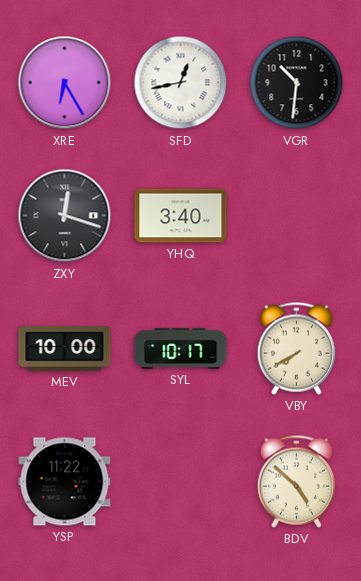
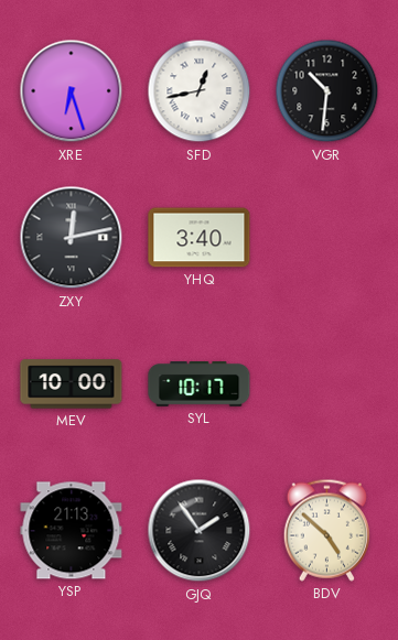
XRE: 6:25 -> 6:27
ZXY: 12:18 -> 12:13
VBY: 7:40 -> none
YSP: 11:22 -> 21:13
GJQ: none -> 1:54
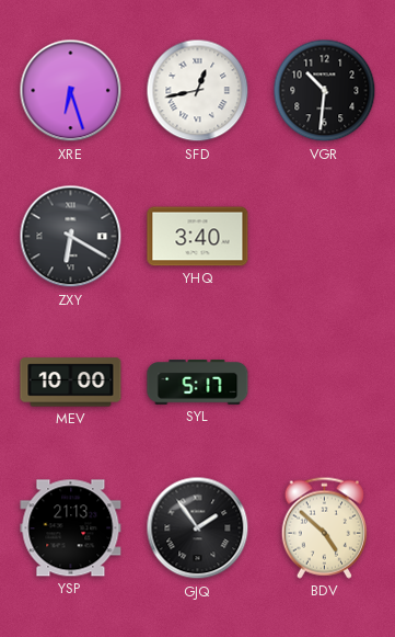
ZXY: 12:13 -> 6:20
SYL: 10:17 -> 5:17
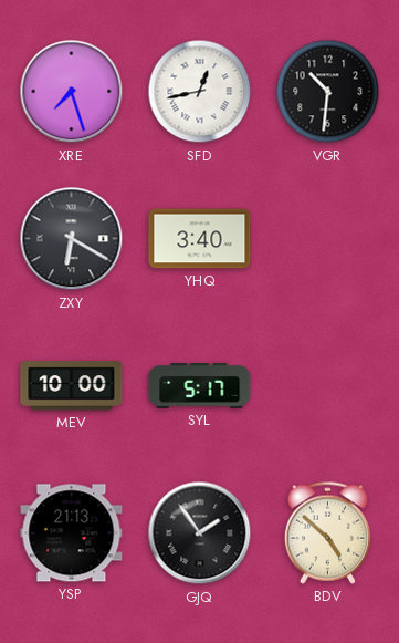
XRE: 6:27 -> 7:27
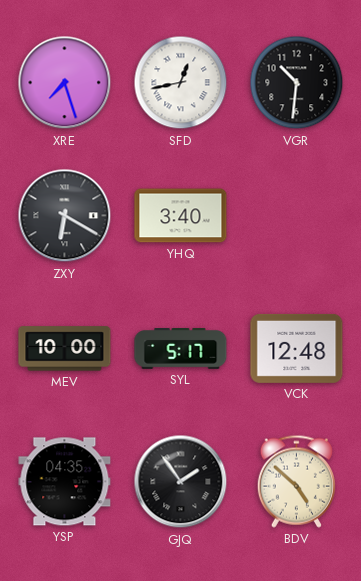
VCK: none -> 12:48
YSP: 21:13 -> 04:35
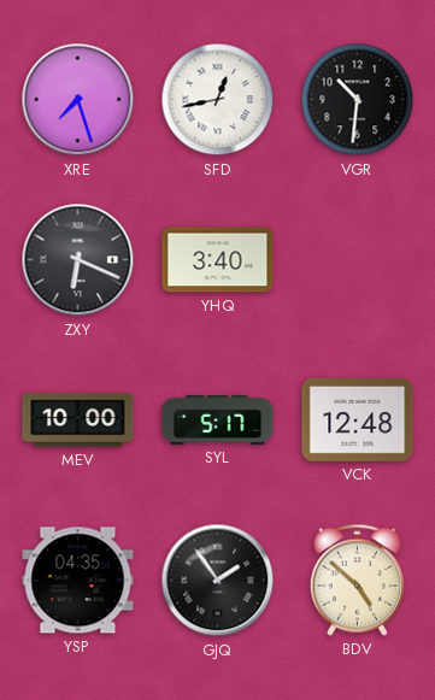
ZXY: 6:20 -> 6:19
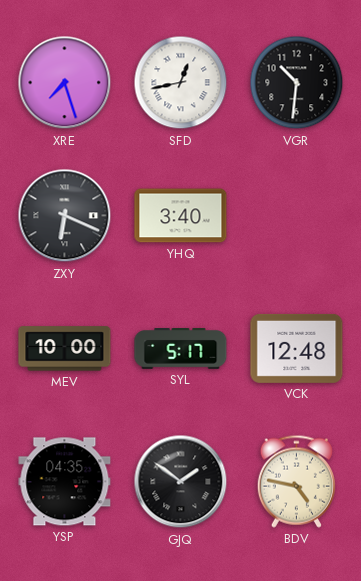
GJQ: 1:54 -> 1:51
BDV: 4:52 -> 4:47
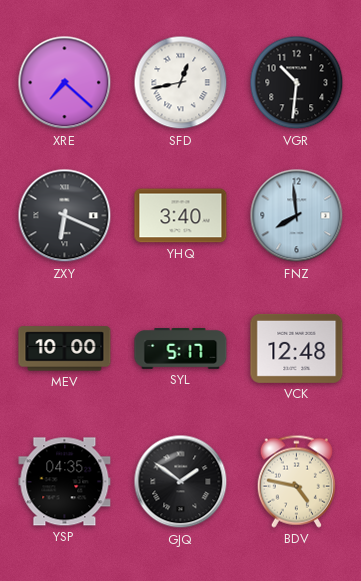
XRE: 7:27 -> 7:22
FNZ: none -> 7:59
